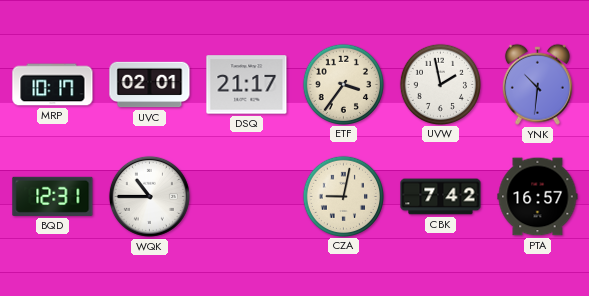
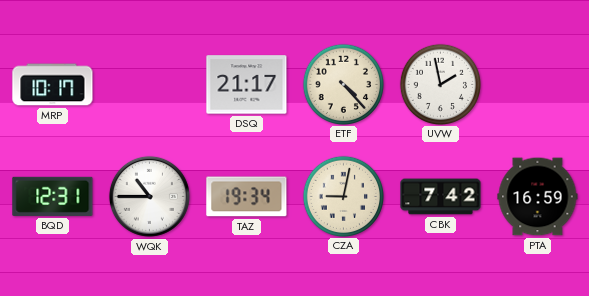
UVC: 02:01 -> none
ETF: 3:36 -> 4:23
YNK: 10:31 -> none
TAZ: none -> 19:34
PTA: 16:57 -> 16:59
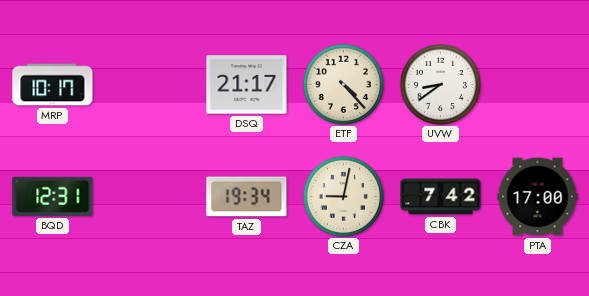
UVW: 1:58 -> 8:39
WQK: 10:45 -> none
PTA: 16:59 -> 17:00
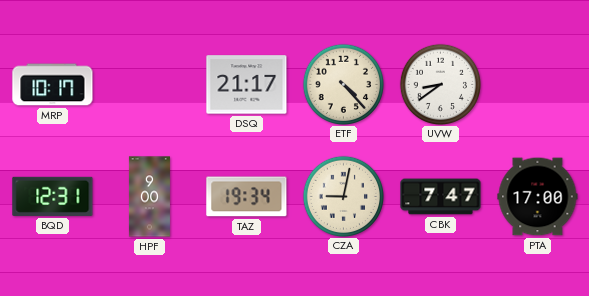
HPF: none -> 9:00
CBK: 7:42 -> 7:47
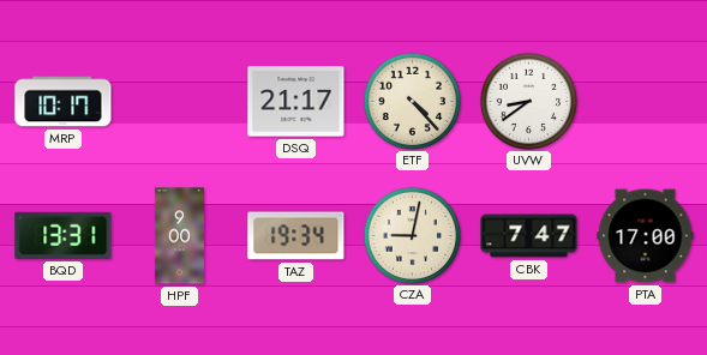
BQD: 12:31 -> 13:31
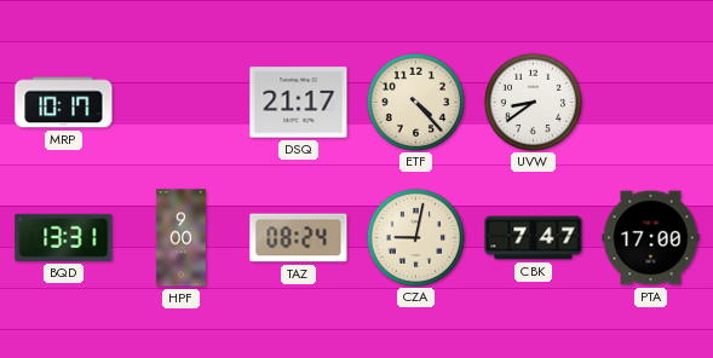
TAZ: 19:34 -> 08:24
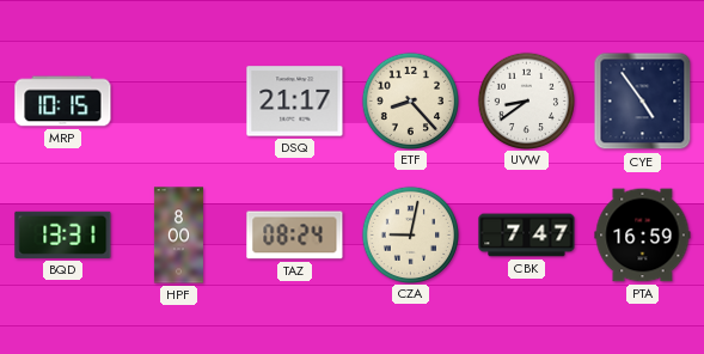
MRP: 10:17 -> 10:15
ETF: 4:23 -> 8:23
CYE: none -> 4:54
HPF: 9:00 -> 8:00
PTA: 17:00 -> 16:59
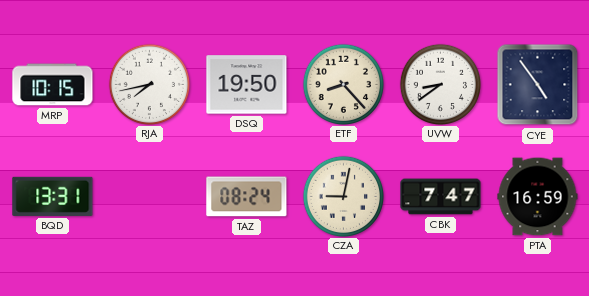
RJA: none -> 7:43
DSQ: 21:17 -> 19:50
HPF: 8:00 -> none
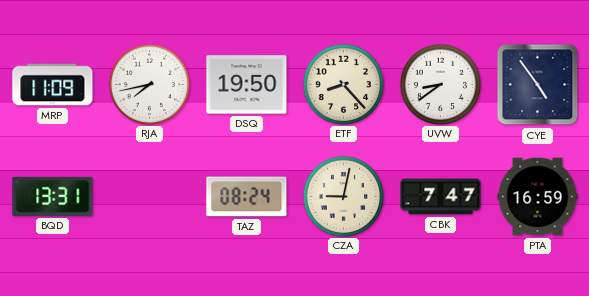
MRP: 10:15 -> 11:09
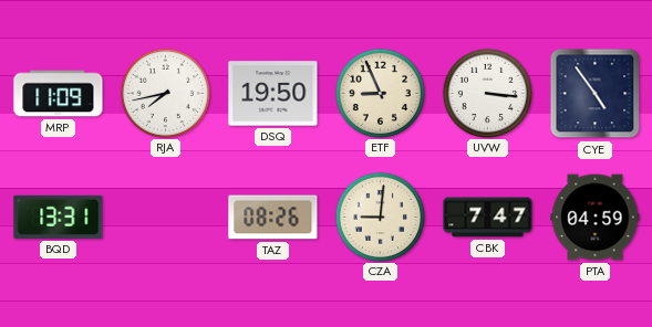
ETF: 8:23 -> 8:56
UVW: 8:39 -> 3:16
TAZ: 08:24 -> 08:26
CZA: 9:02 -> 9:01
PTA: 16:59 -> 04:59
